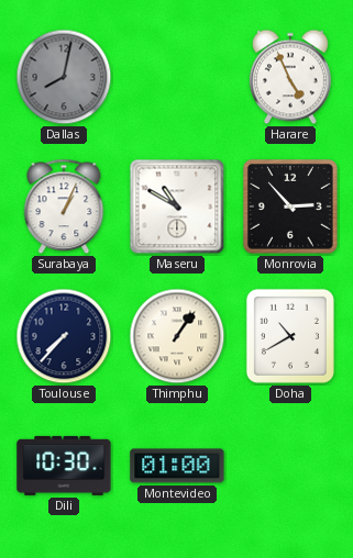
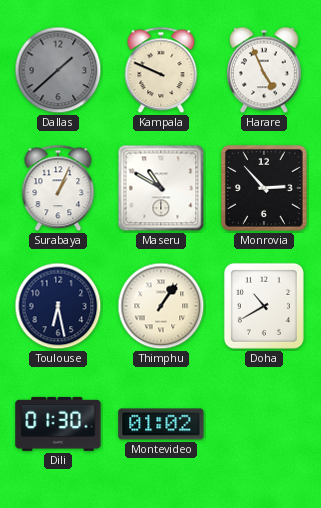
Dallas: 8:02 -> 1:38
Kampala: none -> 9:49
Toulouse: 7:37 -> 6:28
Dili: 10:30 -> 01:30
Montevideo: 01:00 -> 01:02
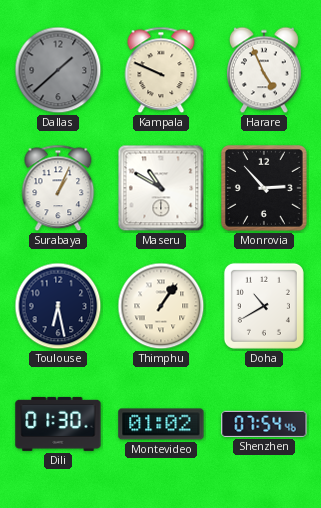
Shenzhen: none -> 07:54
